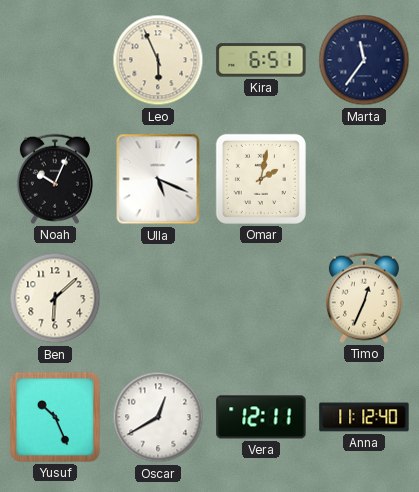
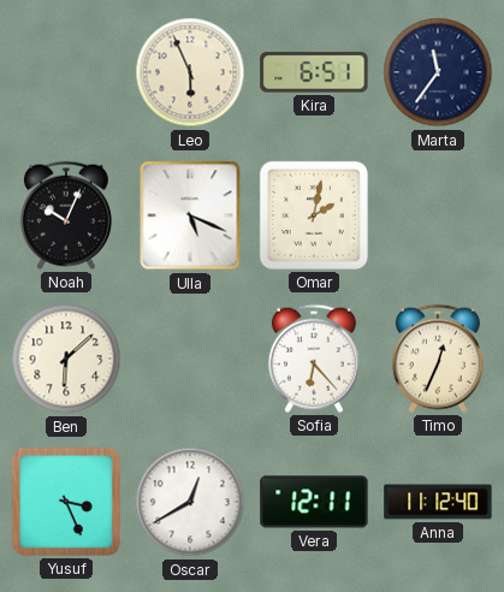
Sofia: none -> 6:23
Yusuf: 10:26 -> 3:26
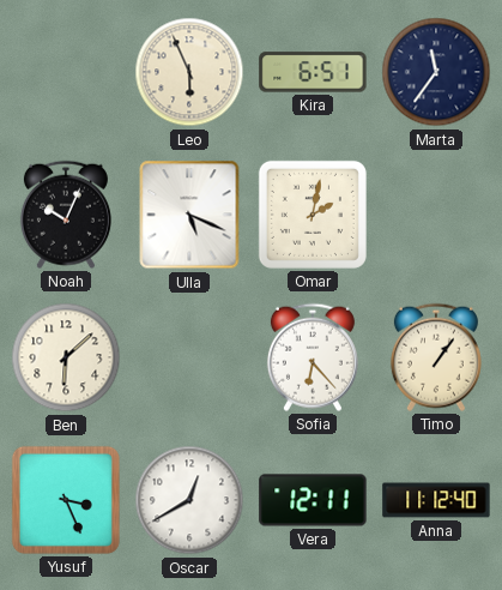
Timo: 12:34 -> 1:06
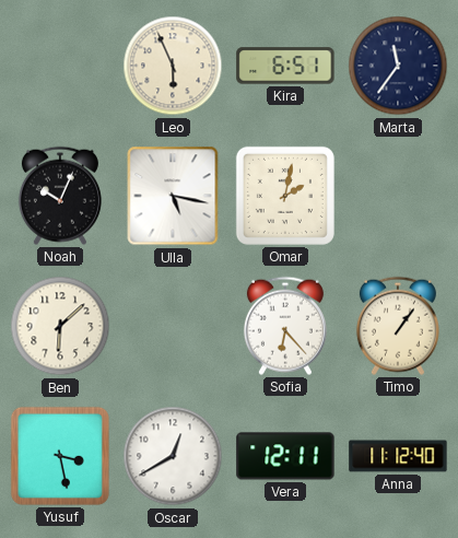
Ulla: 5:19 -> 5:17
Yusuf: 3:26 -> 3:28
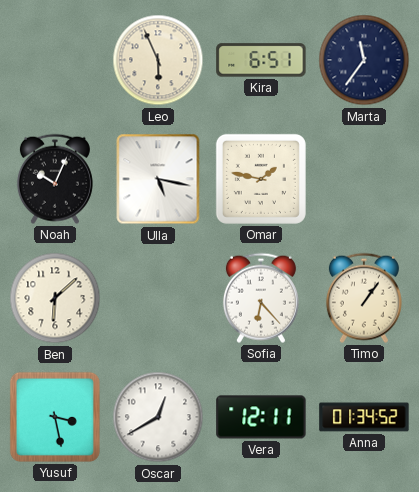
Omar: 2:02 -> 1:47
Anna: 11:12 -> 01:34
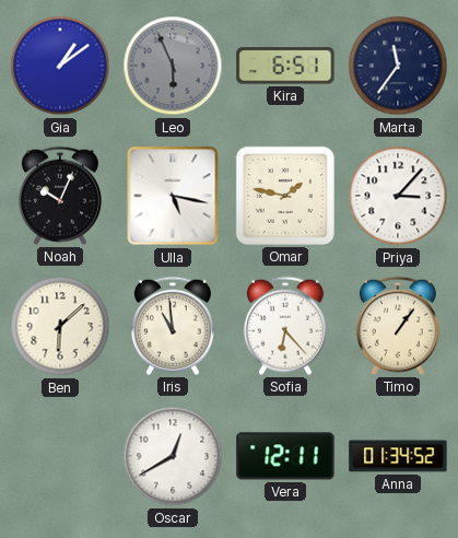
Gia: none -> 1:09
Leo dial: cream -> grey
Priya: none -> 3:07
Iris: none -> 10:59
Yusuf: 3:28 -> none
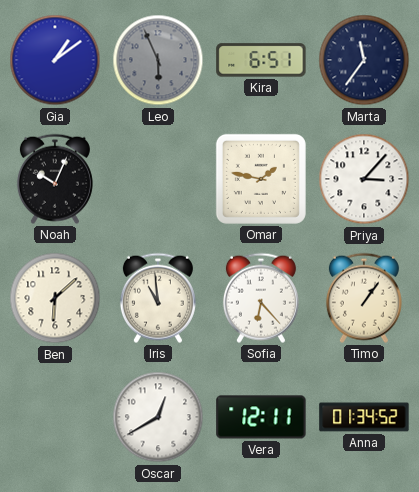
Ulla: 5:17 -> none
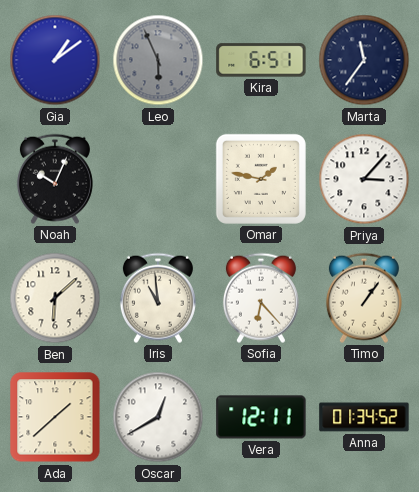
Ada: none -> 1:38
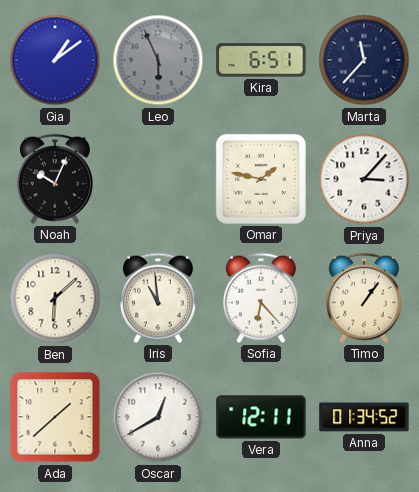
Marta: 11:36 -> 11:37
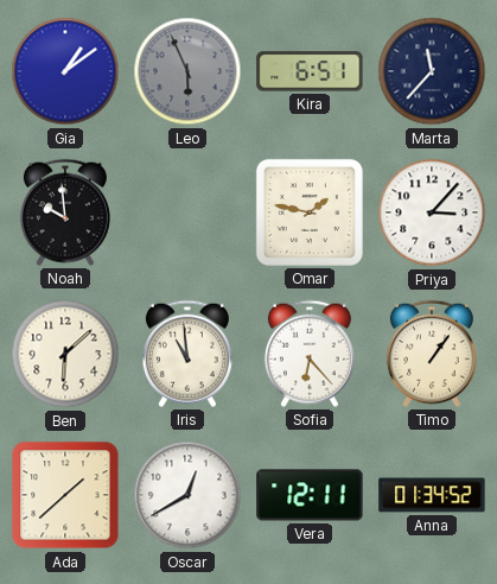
Noah: 10:04 -> 9:59
